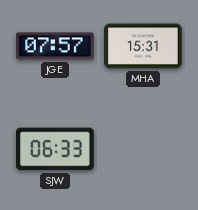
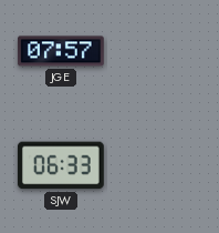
MHA: 15:31 -> none
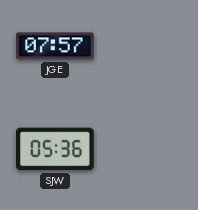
SJW: 06:33 -> 05:36
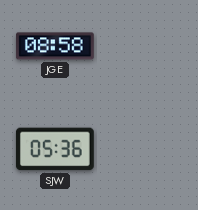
JGE: 07:57 -> 08:58
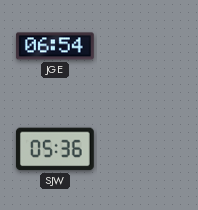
JGE: 08:58 -> 06:54
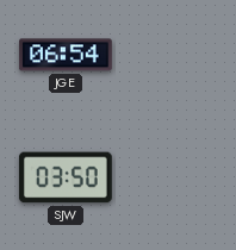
SJW: 05:36 -> 03:50
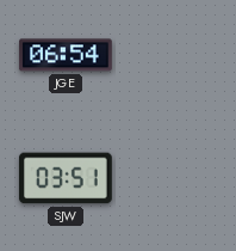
SJW: 03:50 -> 03:51
